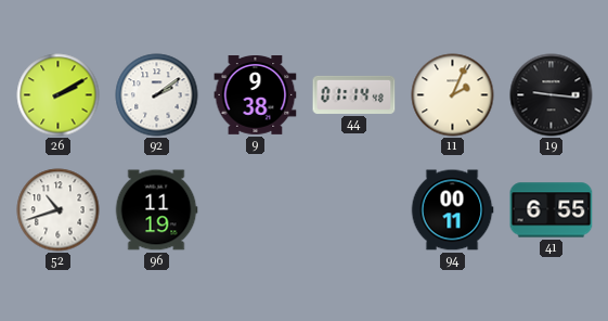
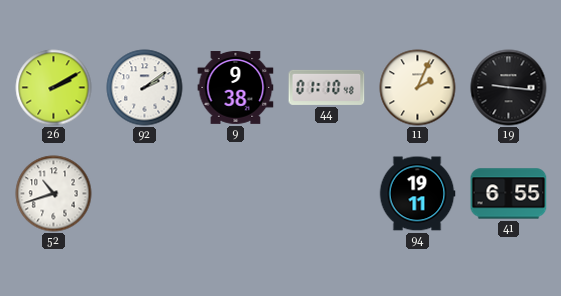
44: 01:14 -> 01:10
96: 11:19 -> none
94: 00:11 -> 19:11
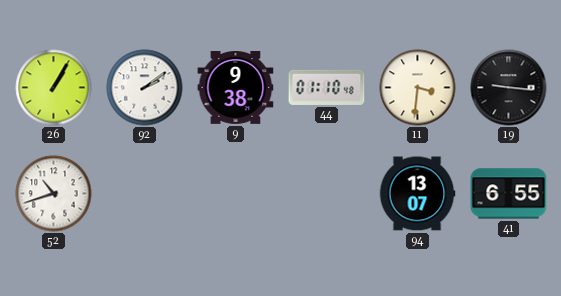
26: 2:10 -> 1:05
11: 2:04 -> 3:31
94: 19:11 -> 13:07
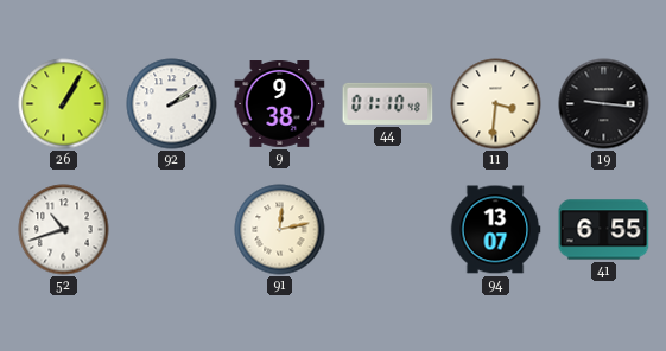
91: none -> 12:13
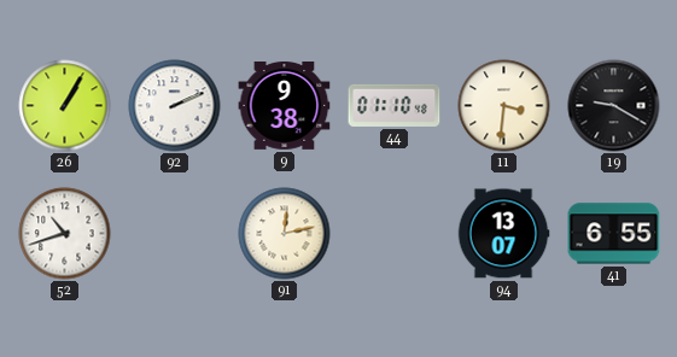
92: 2:09 -> 2:11
19: 9:16 -> 9:20
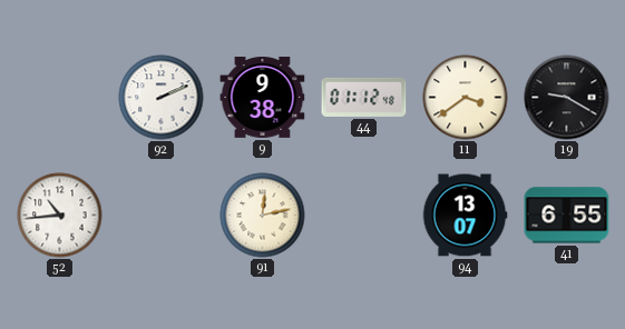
26: 1:05 -> none
44: 01:10 -> 01:12
11: 3:31 -> 3:39
52: 10:42 -> 10:44
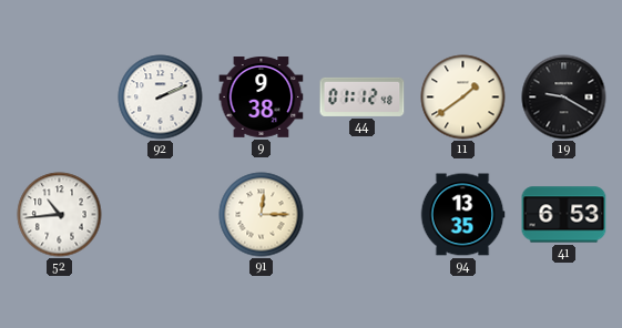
11: 3:39 -> 1:39
91: 12:13 -> 12:15
94: 13:07 -> 13:35
41: 6:55 -> 6:53
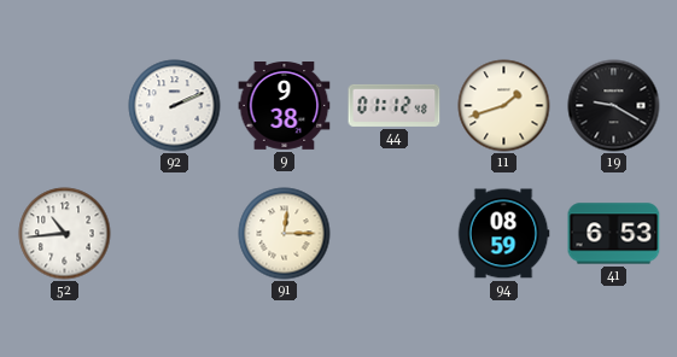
11: 1:39 -> 1:42
94: 13:35 -> 08:59
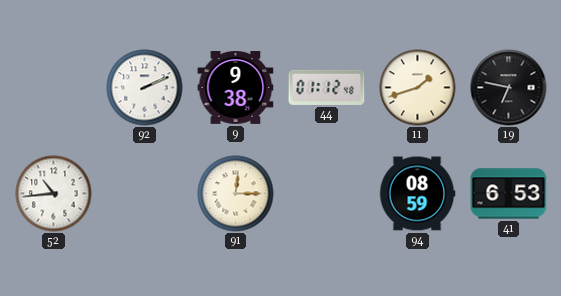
19: 9:20 -> 6:47
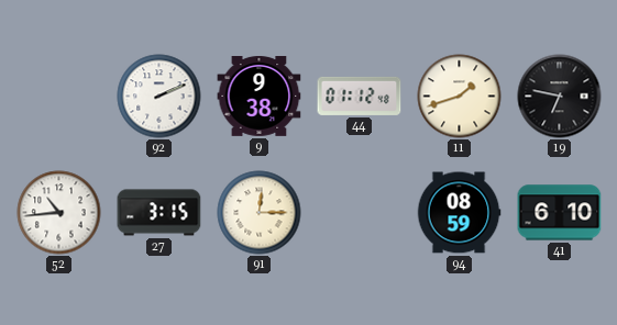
27: none -> 3:15
41: 6:53 -> 6:10
